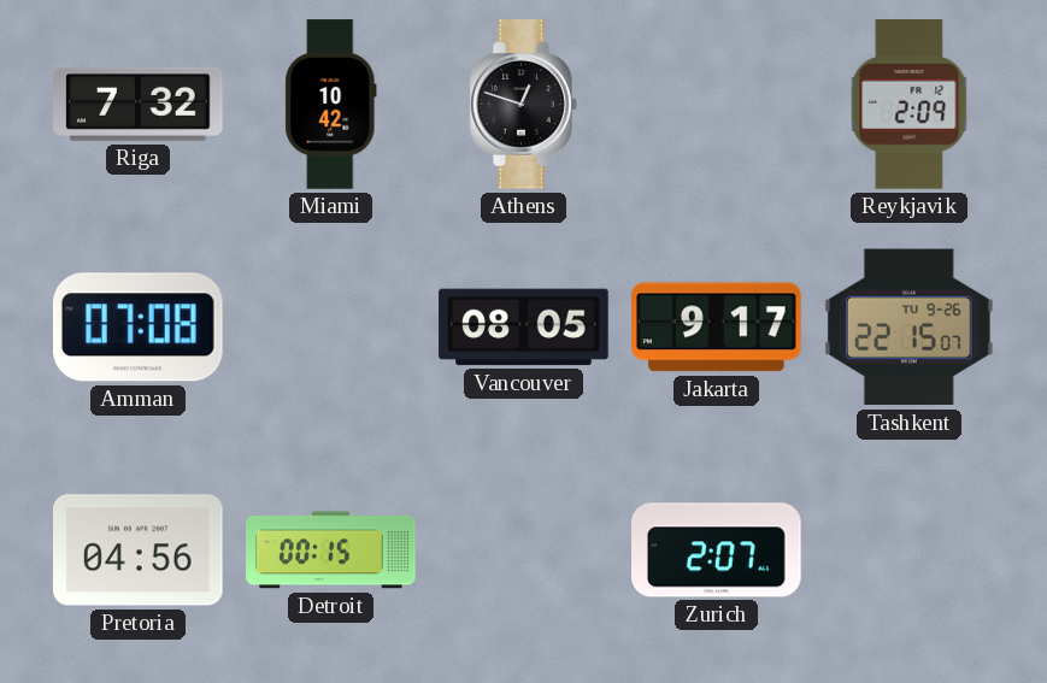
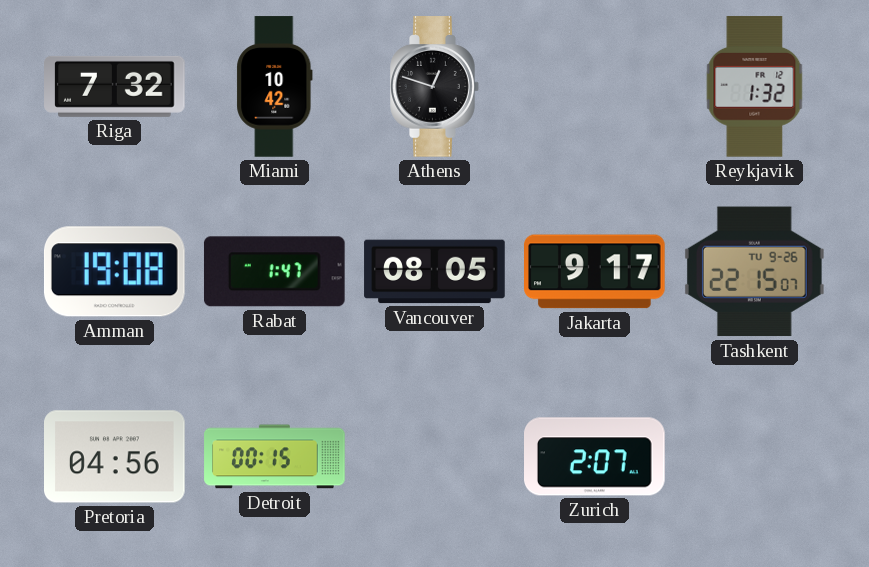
Reykjavik: 2:09 -> 1:32
Amman: 07:08 -> 19:08
Rabat: none -> 1:47
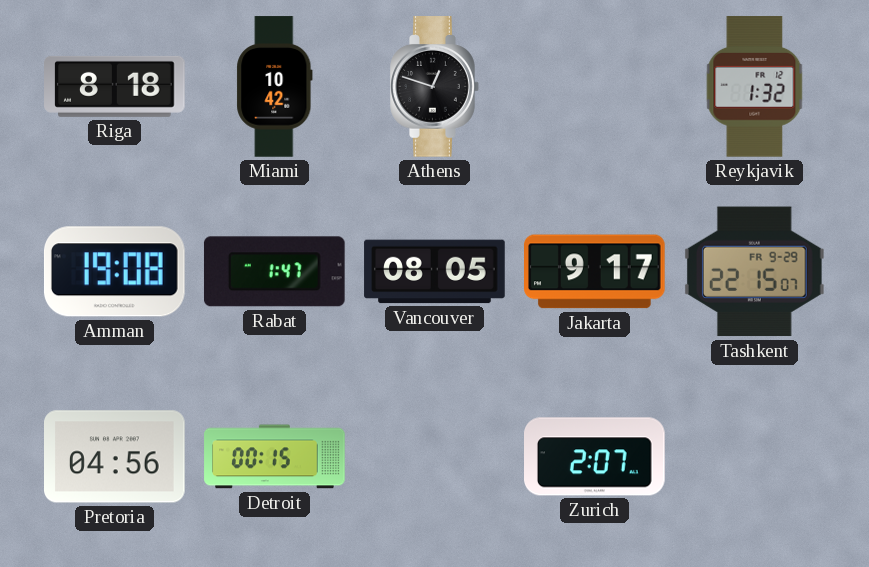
Riga: 7:32 -> 8:18
Tashkent date: TU 9-26 -> FR 9-29
